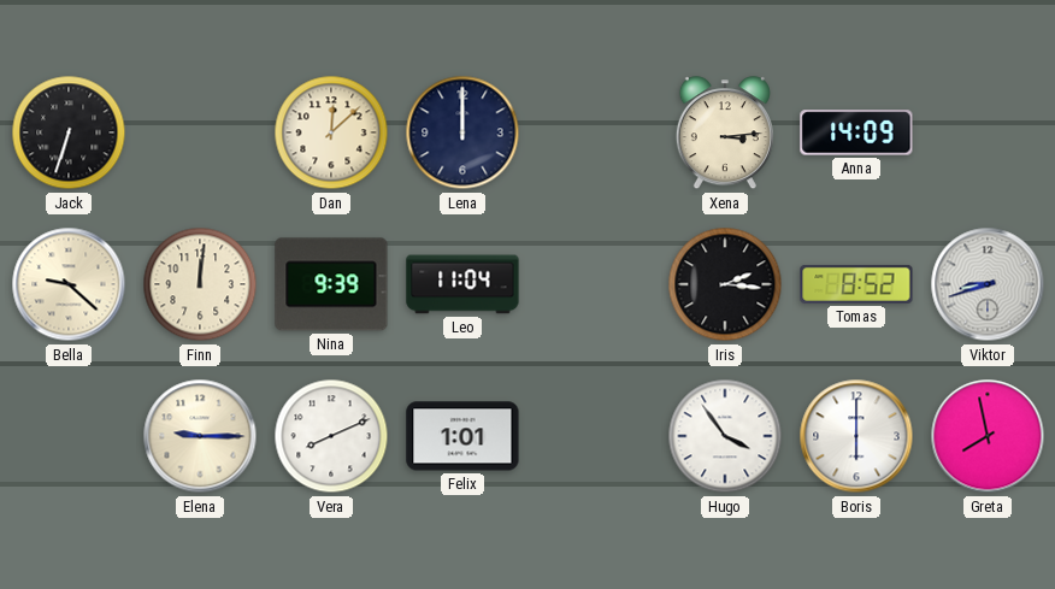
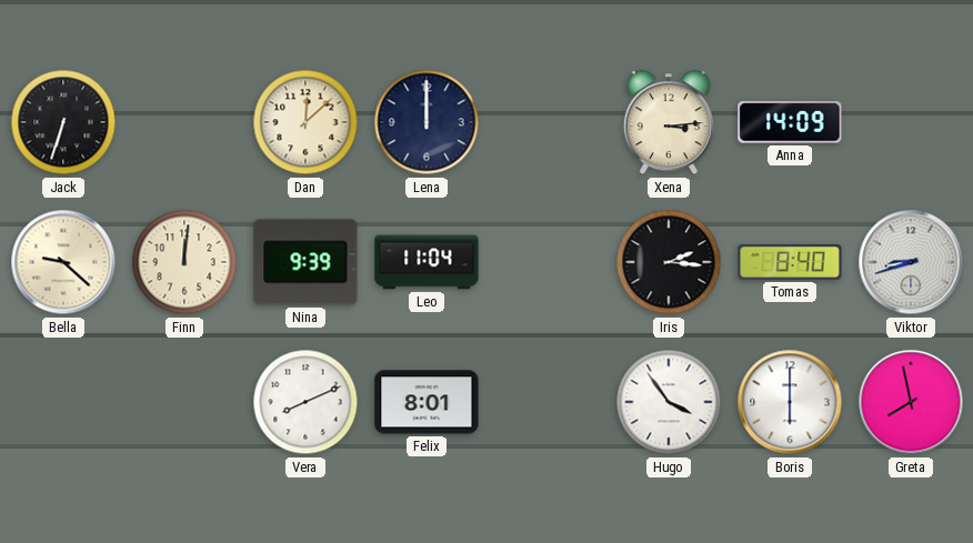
Tomas: 8:52 -> 8:40
Elena: 9:15 -> none
Felix: 1:01 -> 8:01
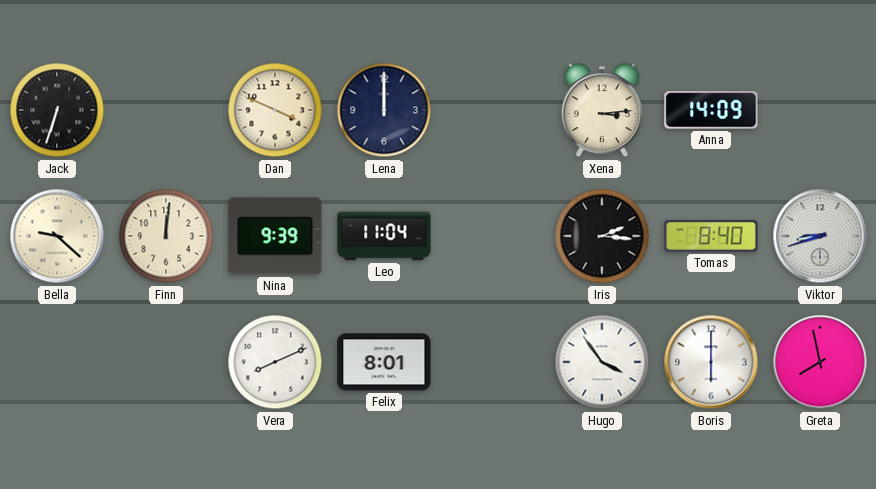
Dan: 12:08 -> 3:49
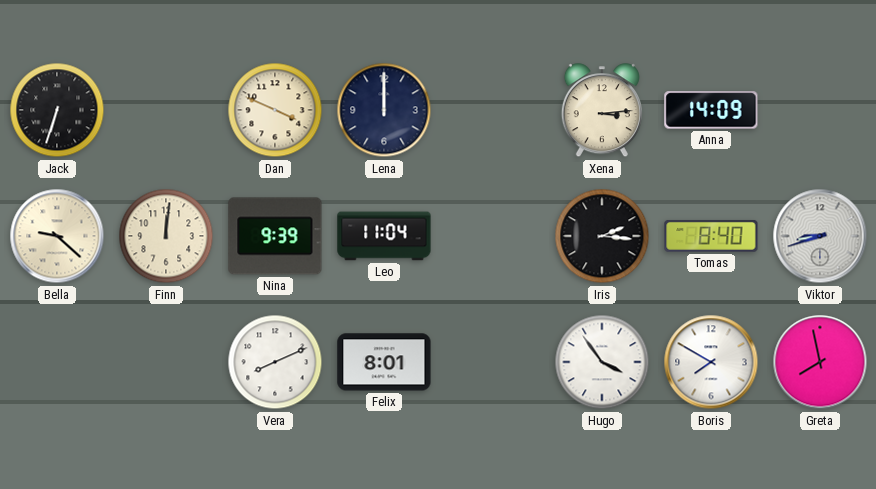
Boris: 6:00 -> 7:50
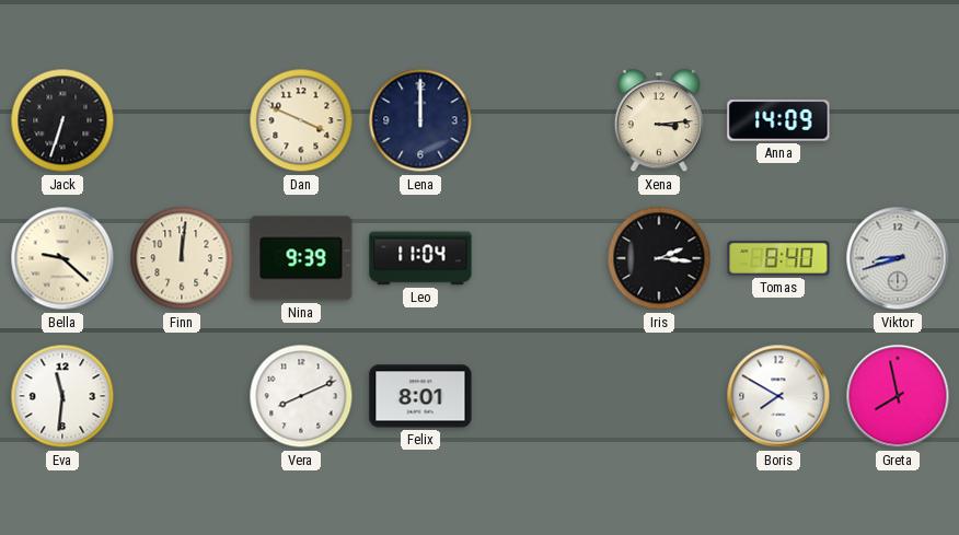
Eva: none -> 11:31
Hugo: 3:54 -> none
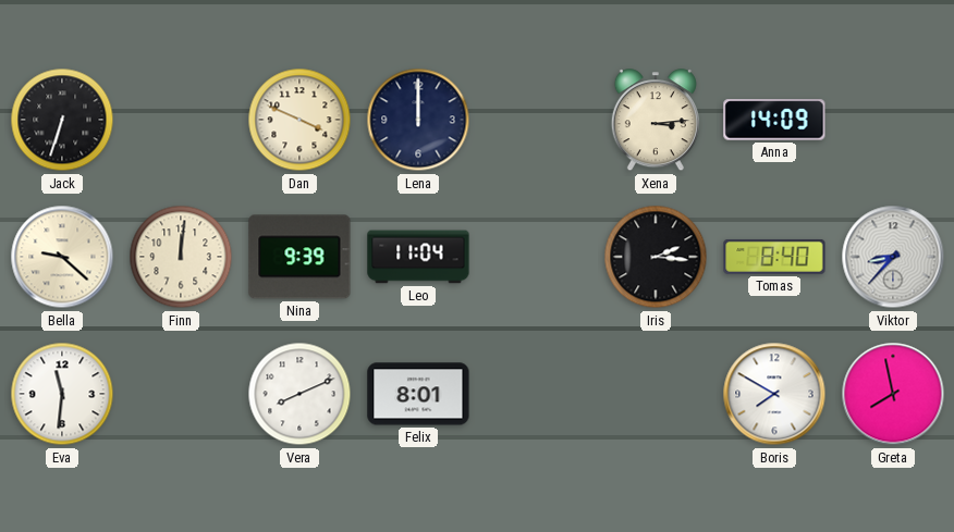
Viktor: 8:42 -> 8:37
